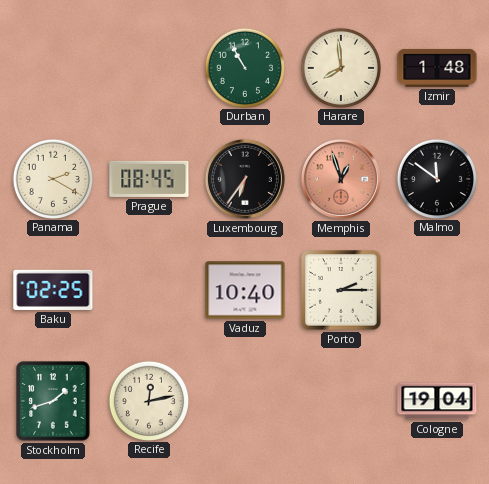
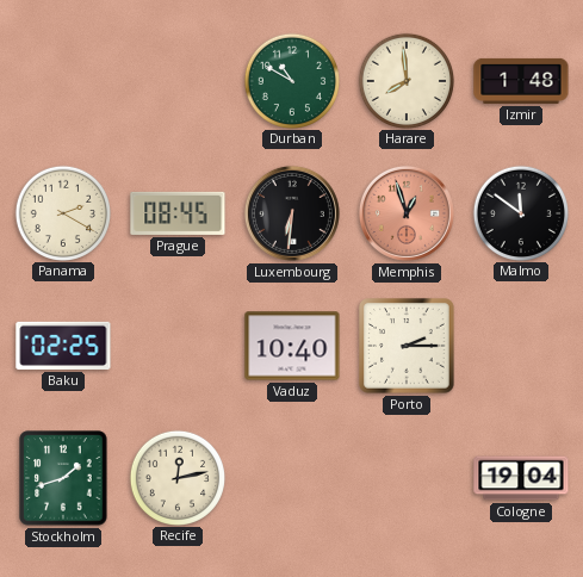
Durban: 10:55 -> 10:50
Luxembourg: 6:36 -> 6:31
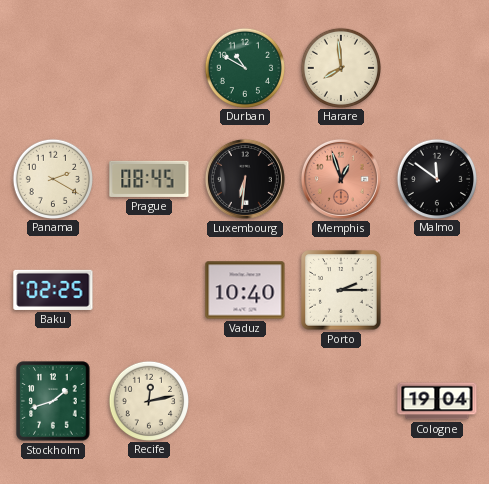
Izmir: 1:48 -> none
